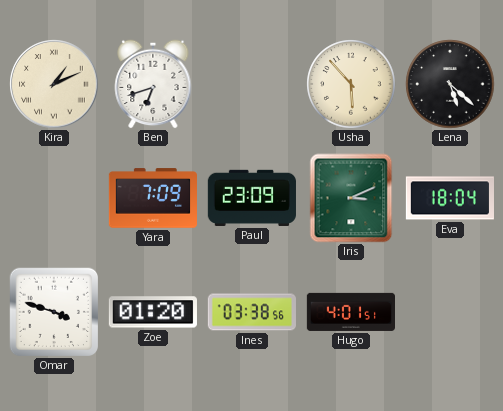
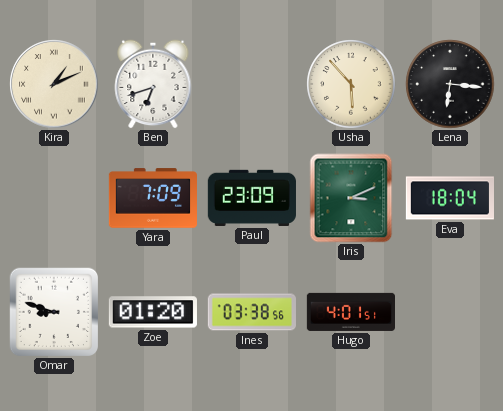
Lena: 5:22 -> 6:16
Omar: 3:48 -> 8:48
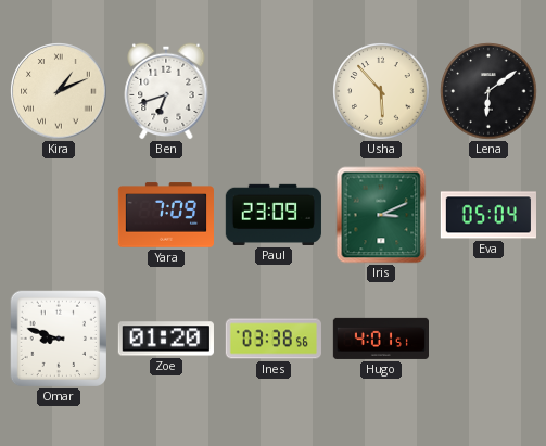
Lena: 6:16 -> 6:09
Eva: 18:04 -> 05:04
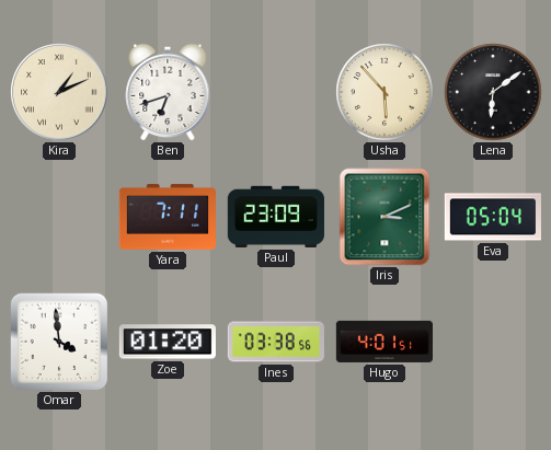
Yara: 7:09 -> 7:11
Omar: 8:48 -> 3:59
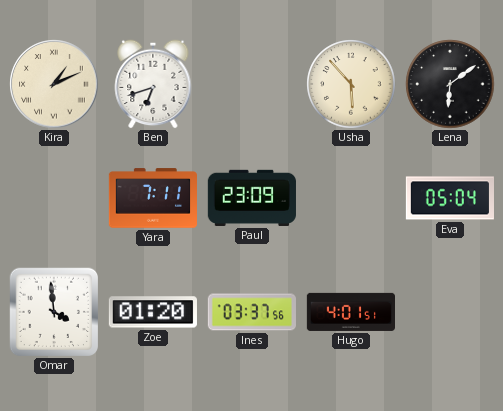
Iris: 3:11 -> none
Ines: 03:38 -> 03:37
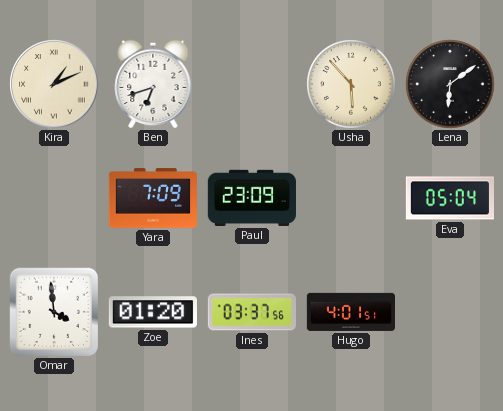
Yara: 7:11 -> 7:09
